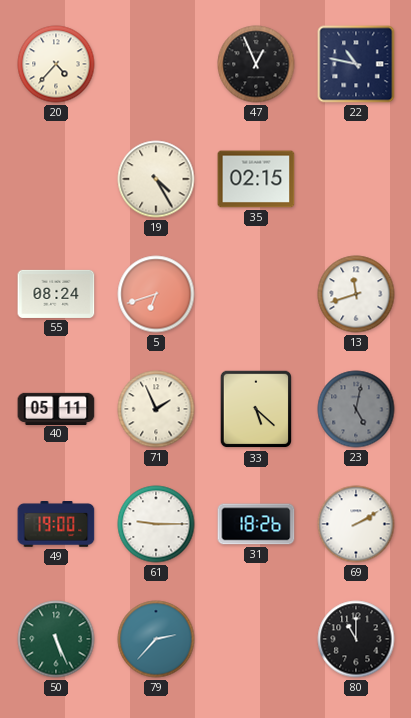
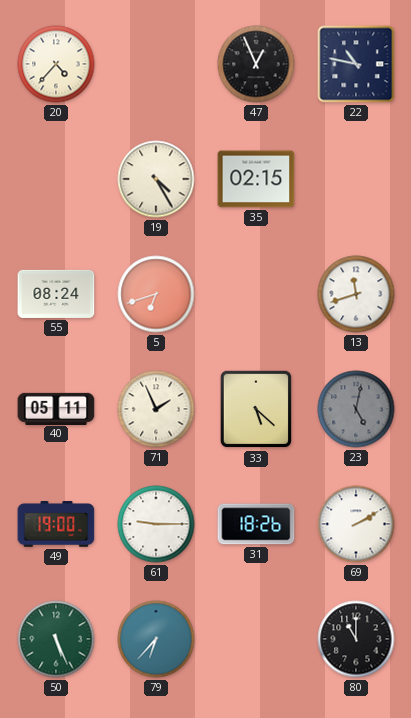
79: 2:37 -> 6:37
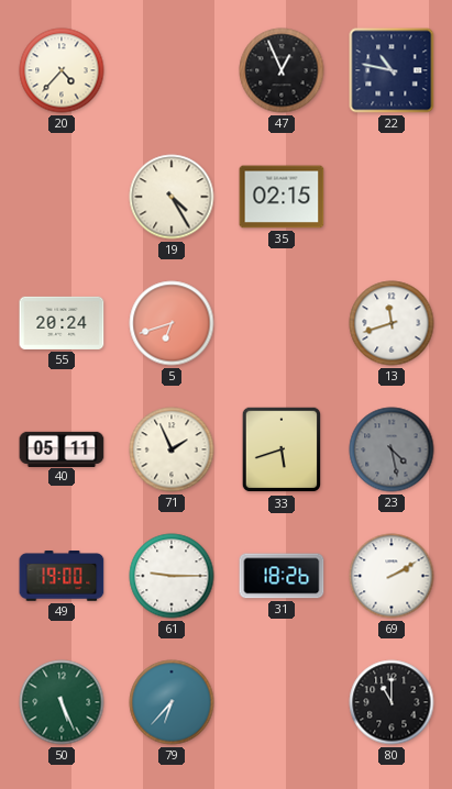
55: 08:24 -> 20:24
33: 5:22 -> 5:42
23: 5:02 -> 4:28
